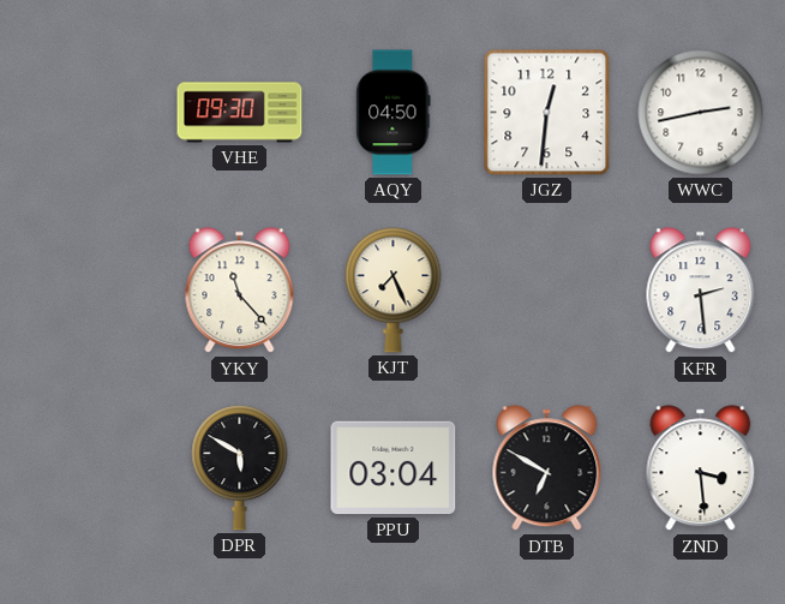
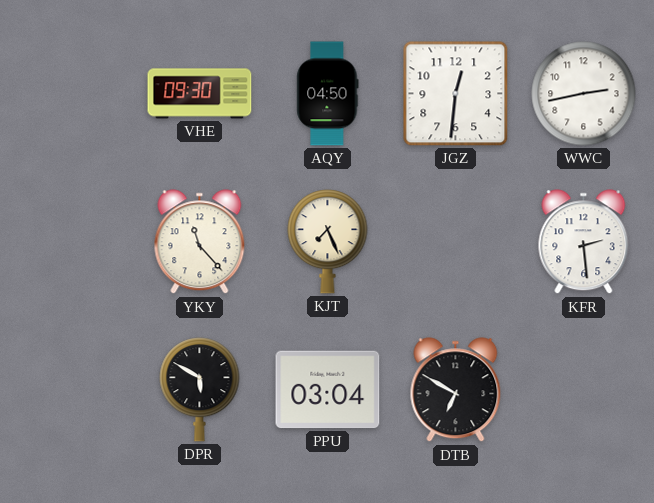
ZND: 3:29 -> none
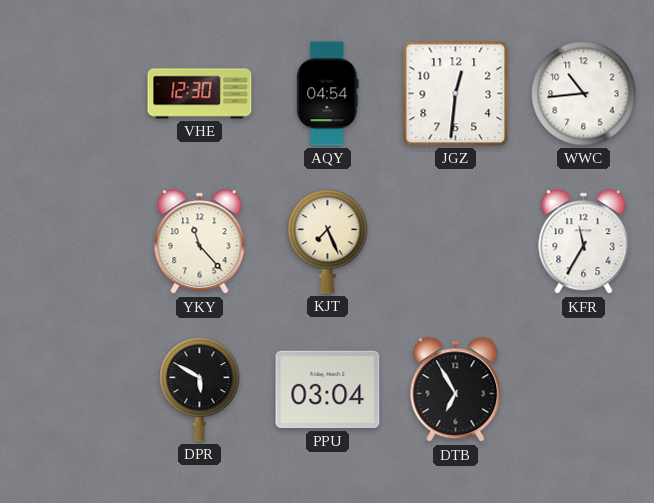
VHE: 09:30 -> 12:30
AQY: 04:50 -> 04:54
WWC: 2:43 -> 10:44
KFR: 2:29 -> 11:35
DTB: 6:50 -> 6:55
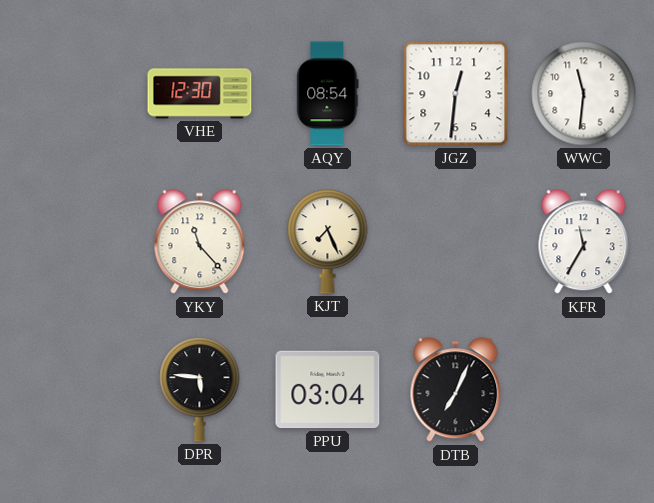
AQY: 04:54 -> 08:54
WWC: 10:44 -> 11:31
DPR: 5:50 -> 5:46
DTB: 6:55 -> 7:04
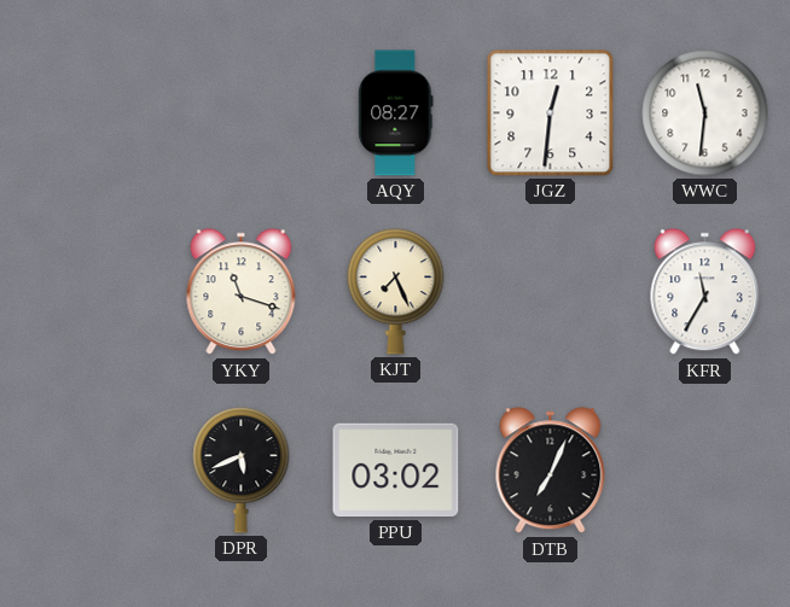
VHE: 12:30 -> none
AQY: 08:54 -> 08:27
YKY: 11:23 -> 11:18
DPR: 5:46 -> 5:41
PPU: 03:04 -> 03:02
